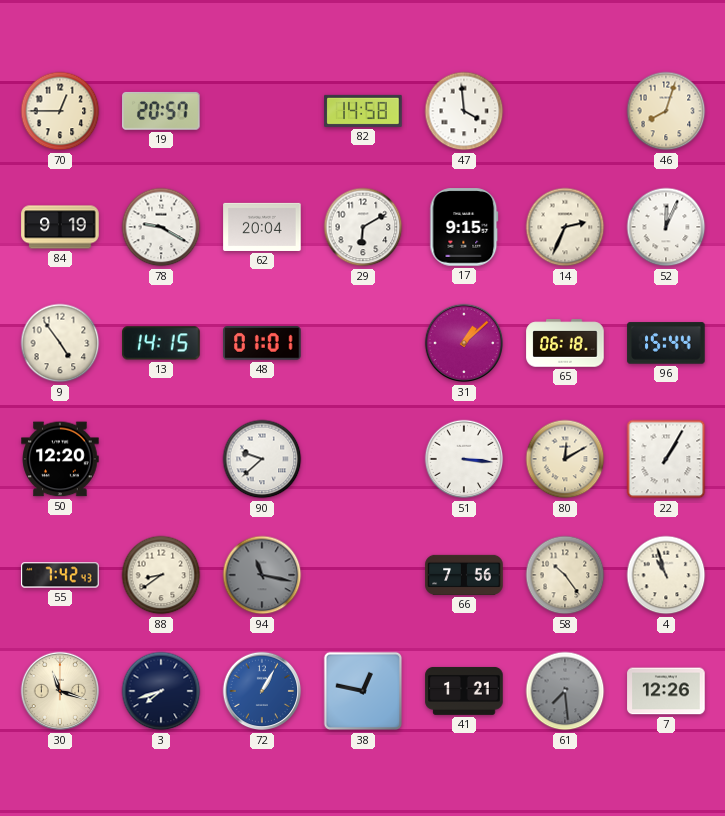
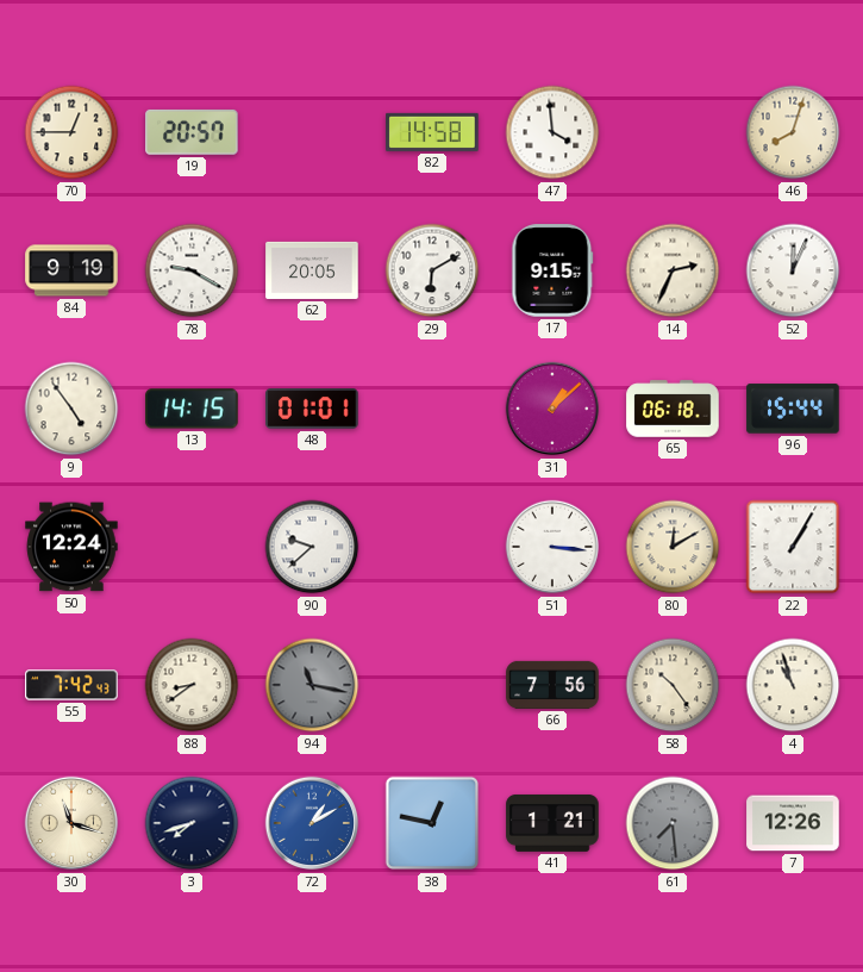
62: 20:04 -> 20:05
50: 12:20 -> 12:24
72: 1:05 -> 1:10
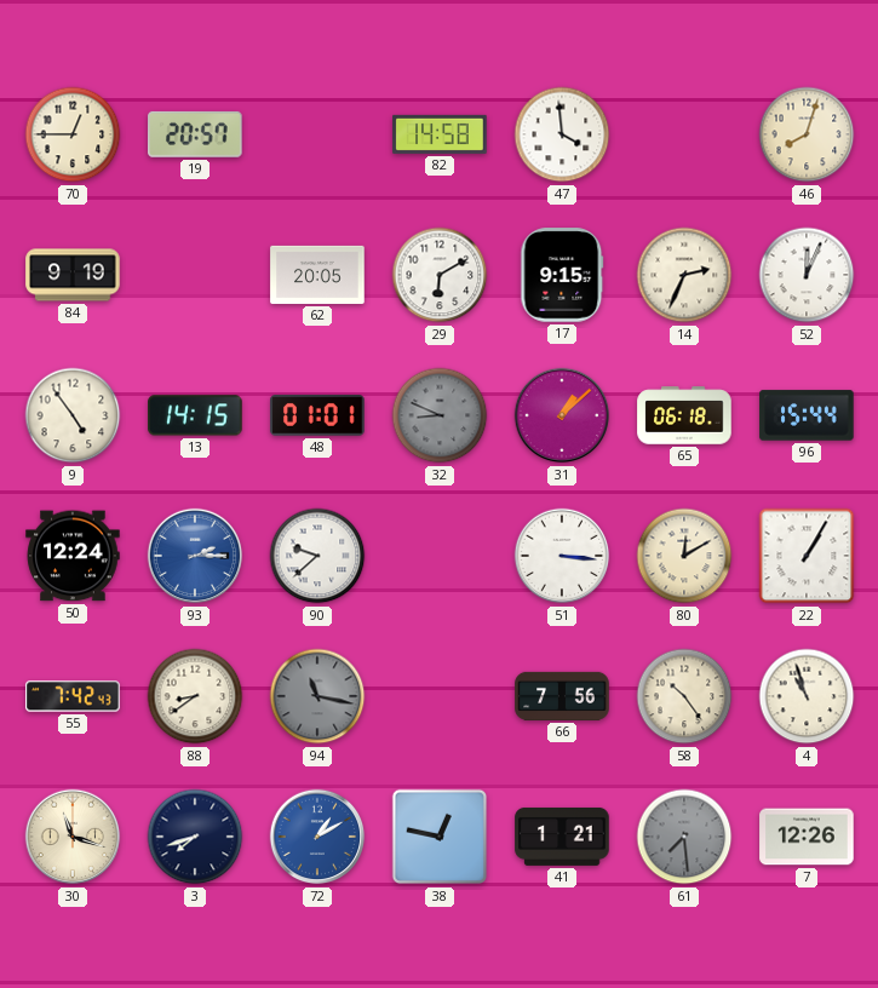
78: 9:20 -> none
32: none -> 8:49
93: none -> 2:15
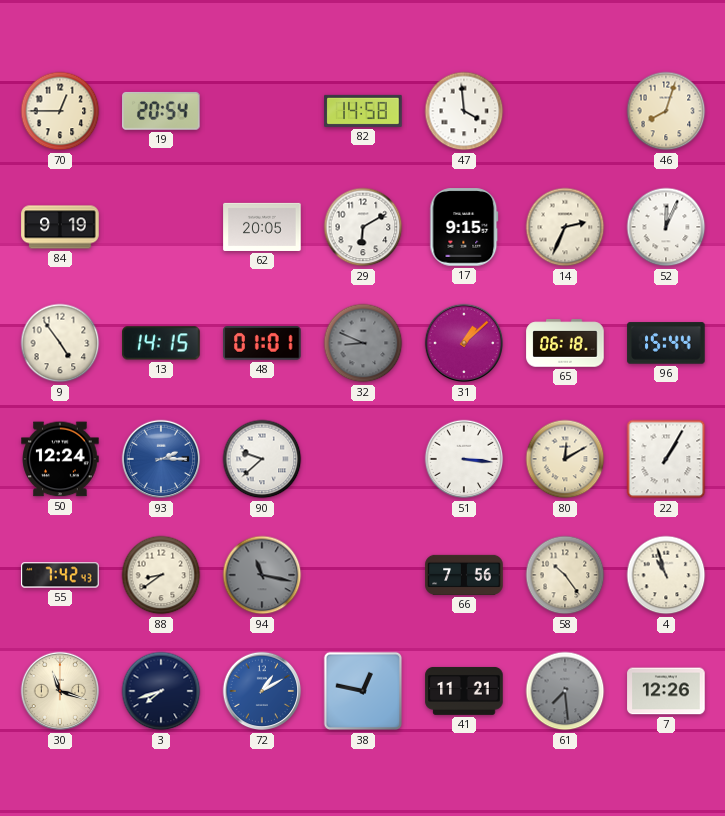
19: 20:57 -> 20:54
41: 1:21 -> 11:21
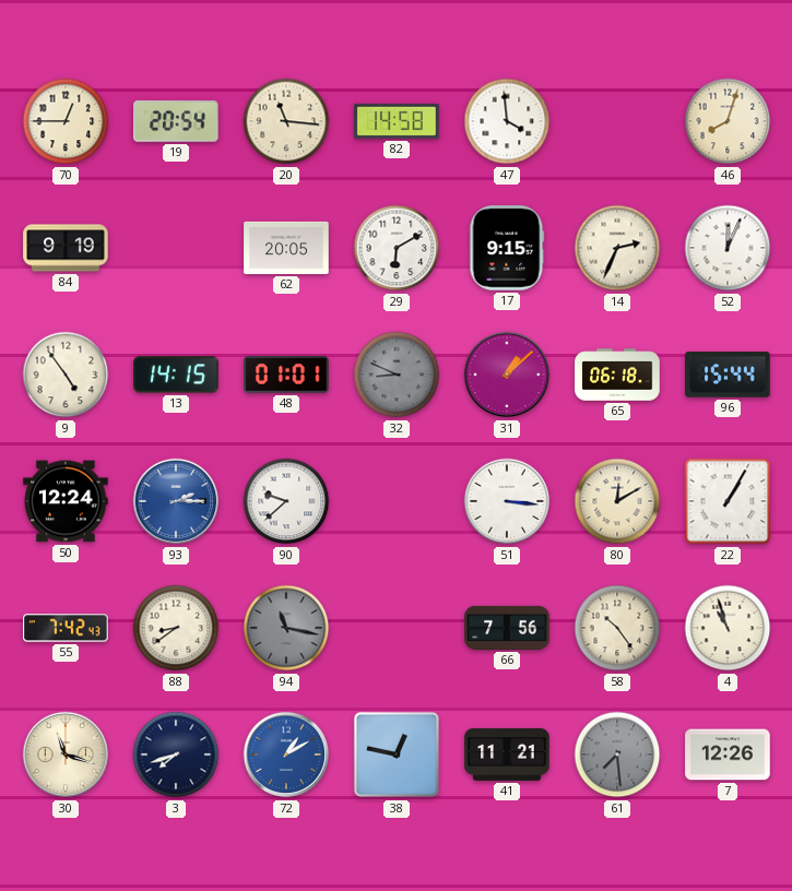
20: none -> 11:16
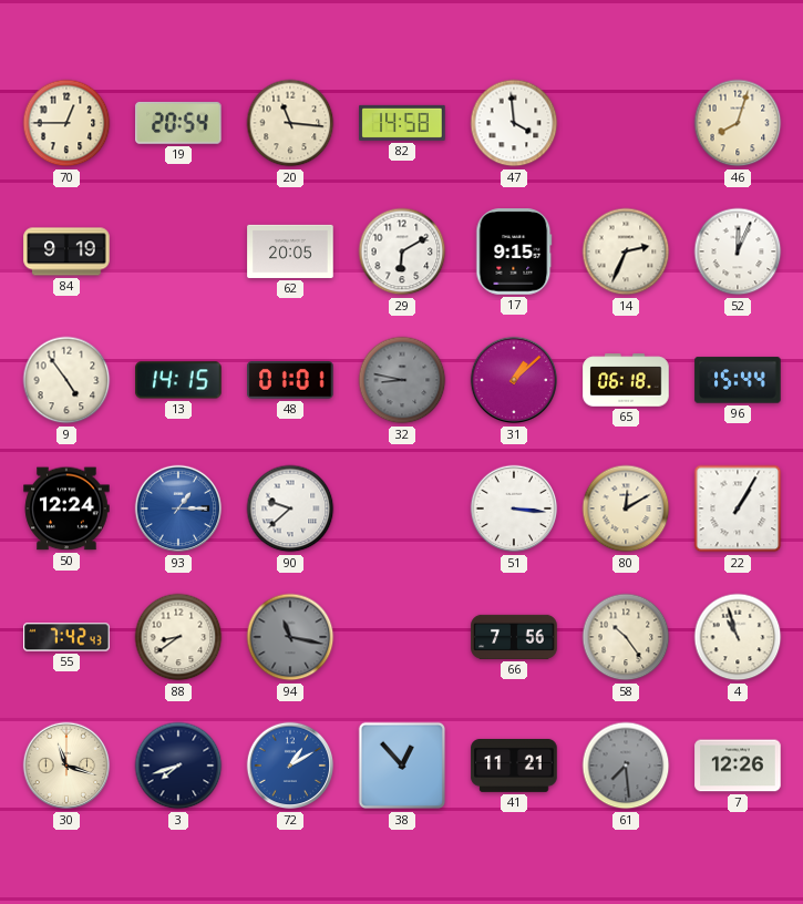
32: 8:49 -> 8:47
93: 2:15 -> 1:15
38: 12:47 -> 12:53
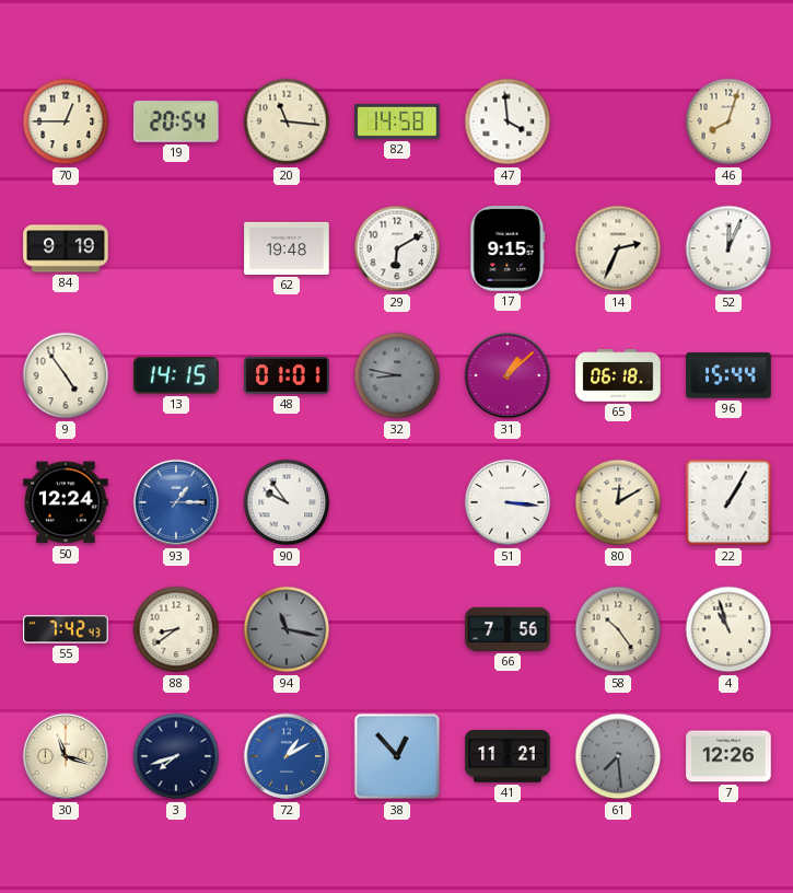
62: 20:05 -> 19:48
90: 9:38 -> 9:54
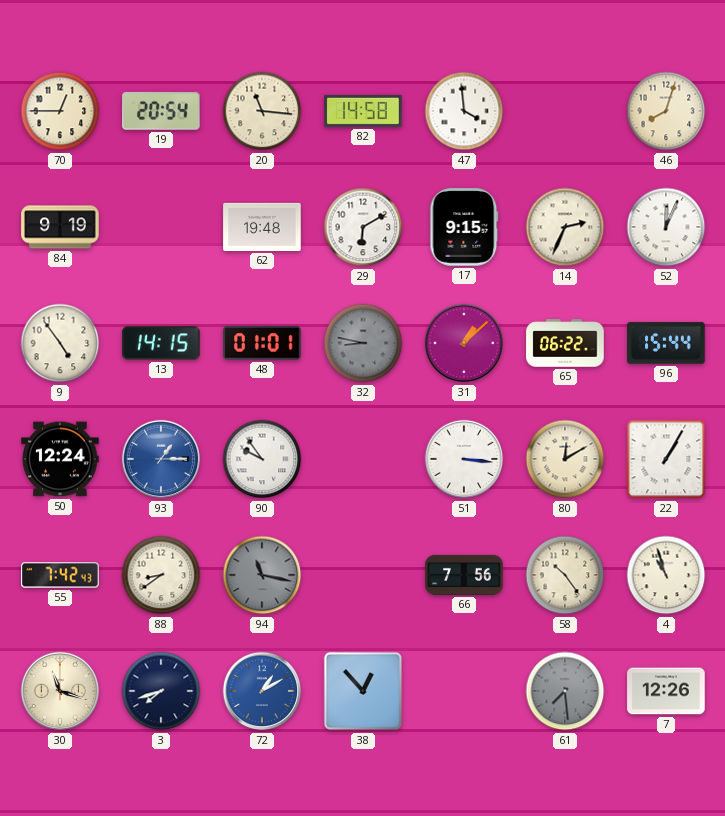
65: 06:18 -> 06:22
41: 11:21 -> none
